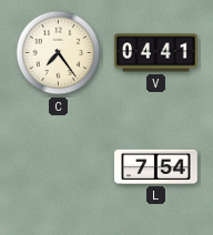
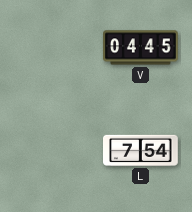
C: 7:24 -> none
V: 04:41 -> 04:45
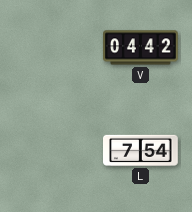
V: 04:45 -> 04:42
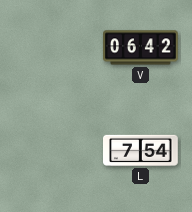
V: 04:42 -> 06:42
